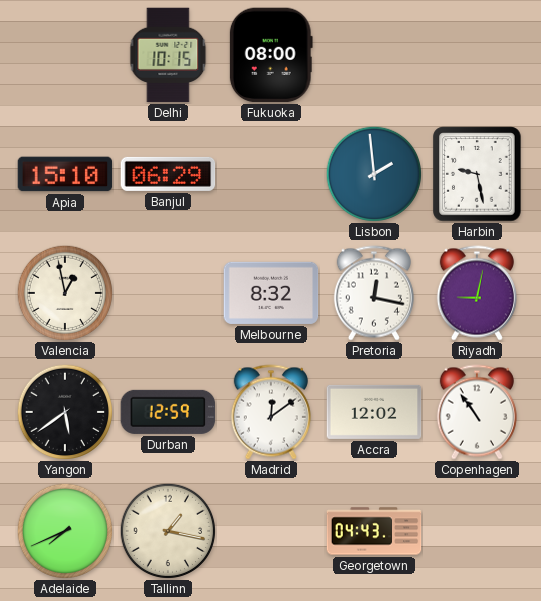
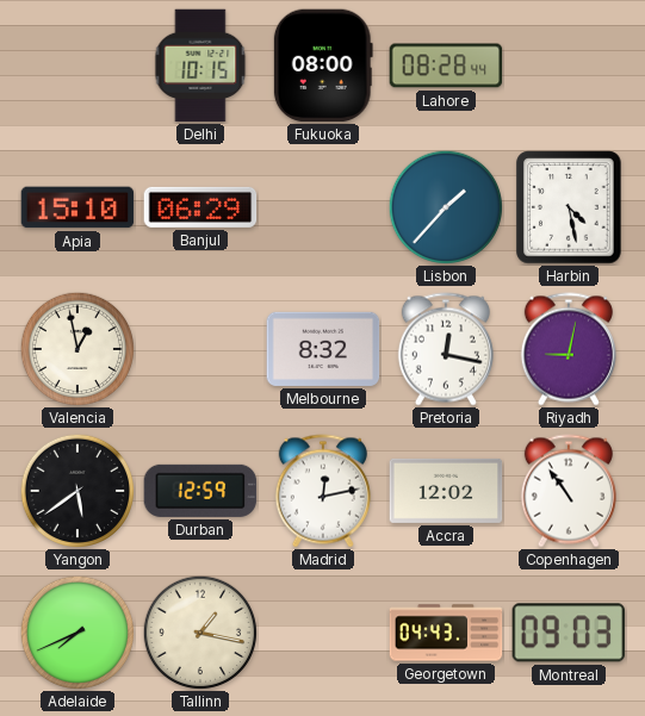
Lahore: none -> 08:28
Lisbon: 1:59 -> 1:37
Harbin: 9:28 -> 4:28
Madrid: 12:09 -> 12:13
Montreal: none -> 09:03
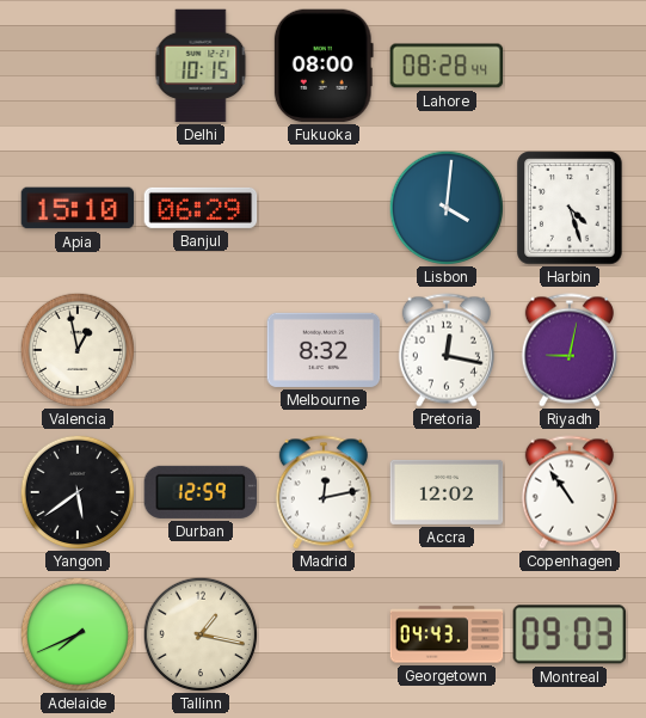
Lisbon: 1:37 -> 4:01
Harbin: 4:28 -> 4:27
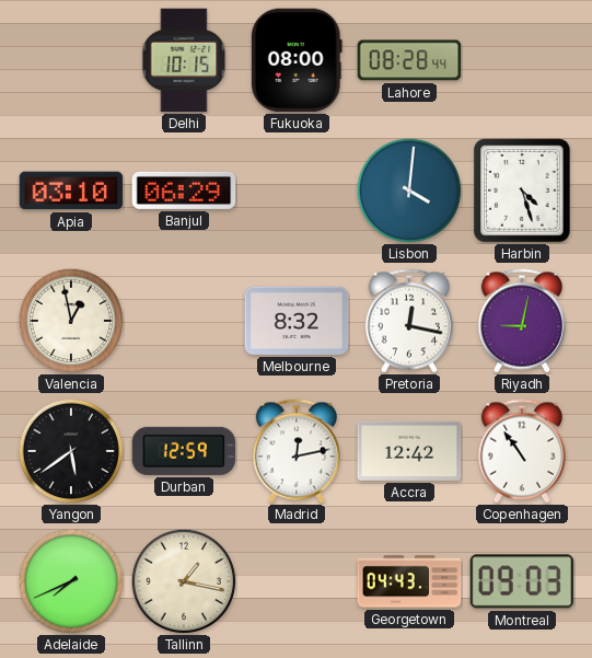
Apia: 15:10 -> 03:10
Accra: 12:02 -> 12:42
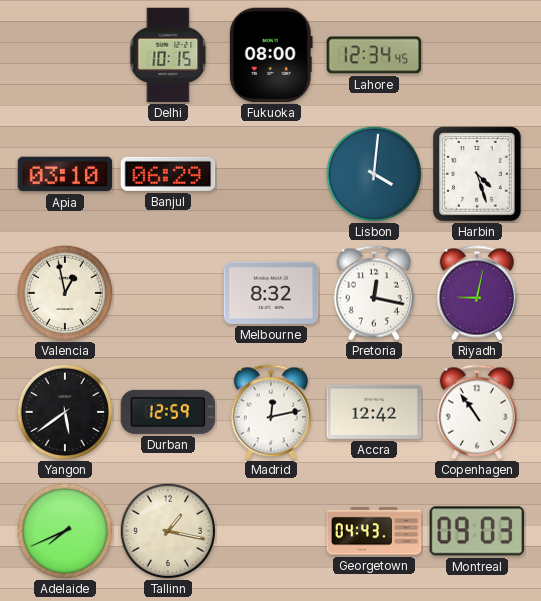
Lahore: 08:28 -> 12:34
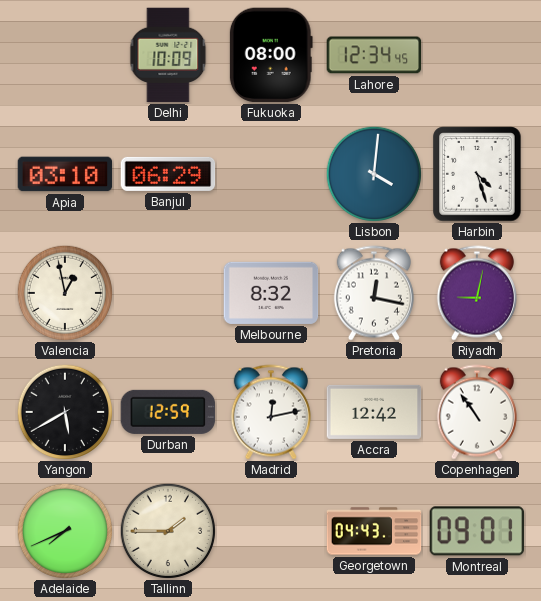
Delhi: 10:15 -> 10:09
Yangon: 5:39 -> 5:40
Tallinn: 1:17 -> 1:45
Montreal: 09:03 -> 09:01
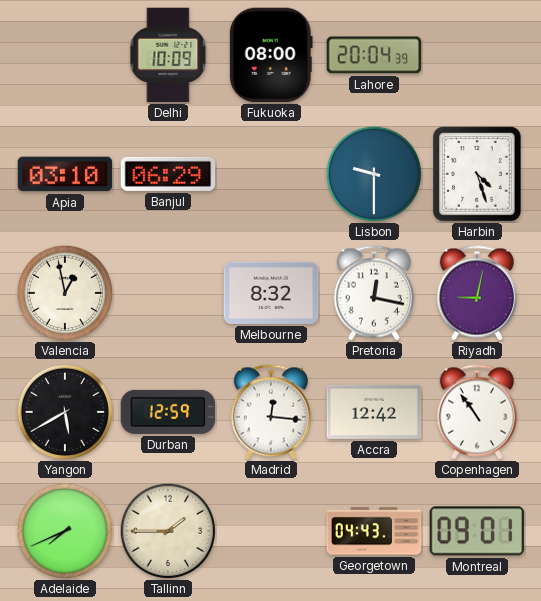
Lahore: 12:34 -> 20:04
Lisbon: 4:01 -> 9:30
Madrid: 12:13 -> 12:16
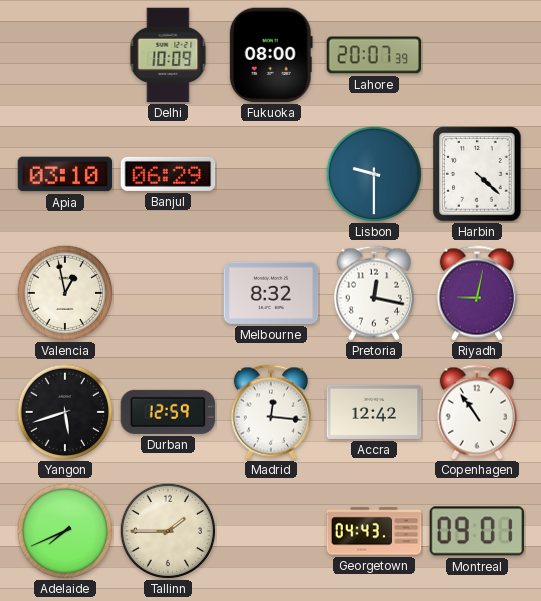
Lahore: 20:04 -> 20:07
Harbin: 4:27 -> 4:22
Yangon: 5:40 -> 5:42
